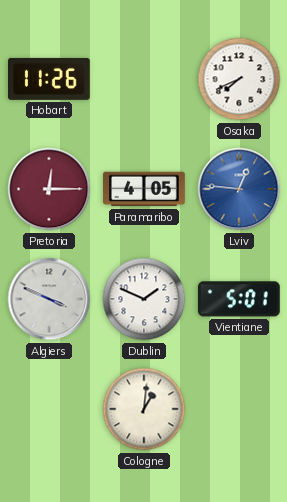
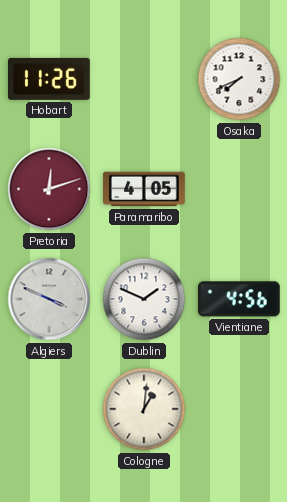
Pretoria: 12:15 -> 12:12
Lviv: 12:46 -> none
Vientiane: 5:01 -> 4:56
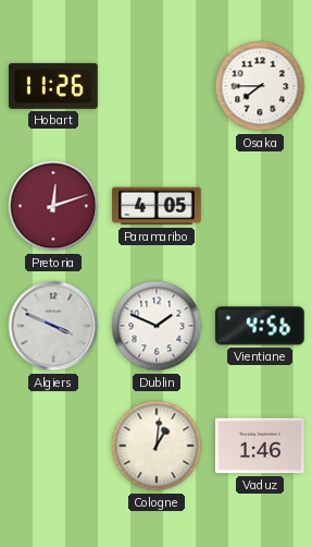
Osaka: 7:41 -> 7:45
Vaduz: none -> 1:46
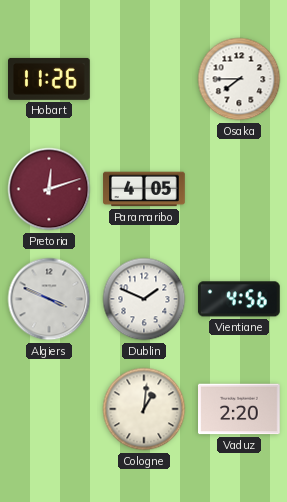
Vaduz: 1:46 -> 2:20
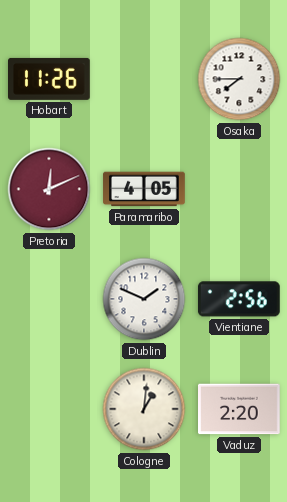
Pretoria: 12:12 -> 12:11
Algiers: 3:49 -> none
Vientiane: 4:56 -> 2:56
